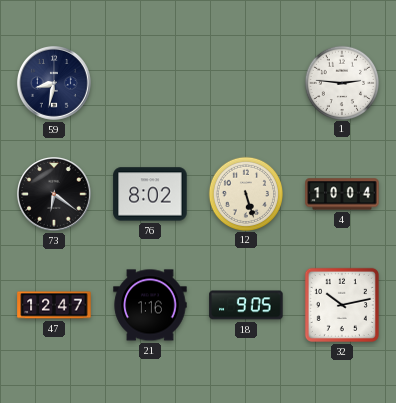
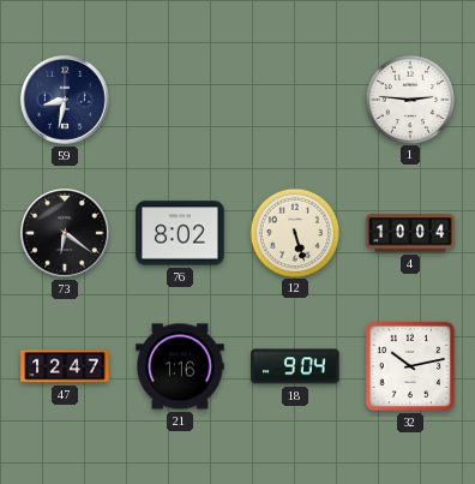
18: 9:05 -> 9:04
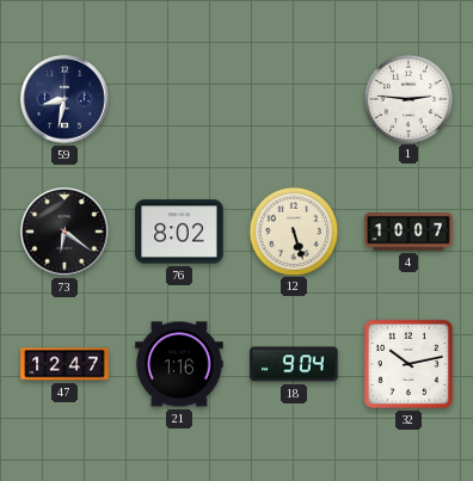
4: 10:04 -> 10:07
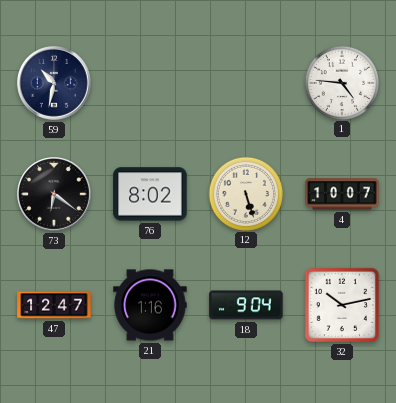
59: 8:32 -> 10:32
1: 2:46 -> 4:46
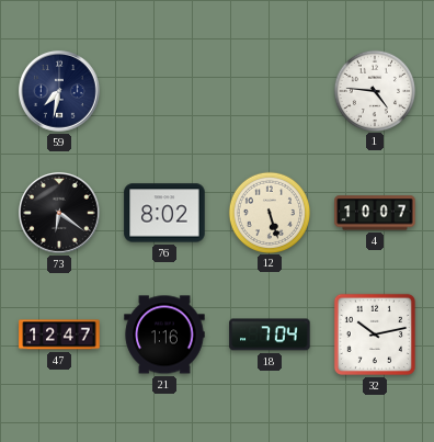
59: 10:32 -> 7:32
18: 9:04 -> 7:04
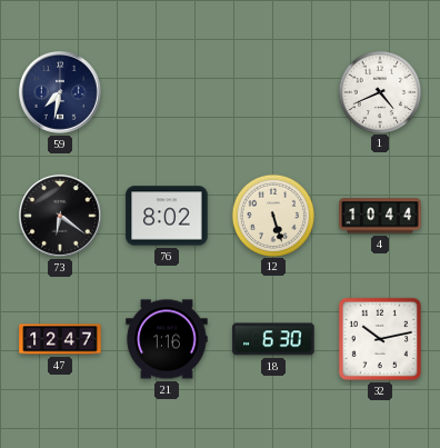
1: 4:46 -> 4:41
4: 10:07 -> 10:44
18: 7:04 -> 6:30
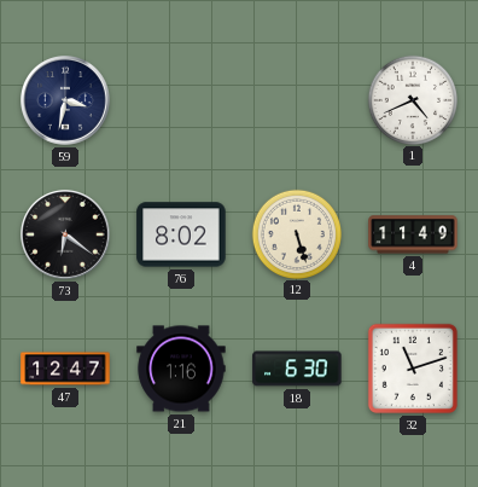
59: 7:32 -> 3:32
4: 10:44 -> 11:49
32: 10:13 -> 11:12
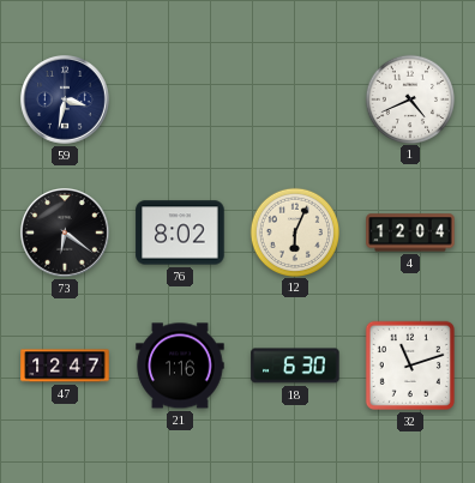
12: 5:27 -> 6:04
4: 11:49 -> 12:04
